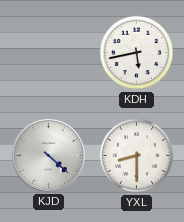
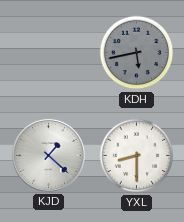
KDH dial: white -> grey
KJD: 4:22 -> 1:22
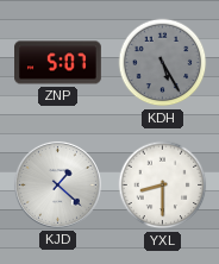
ZNP: none -> 5:07
KDH: 5:43 -> 5:25
